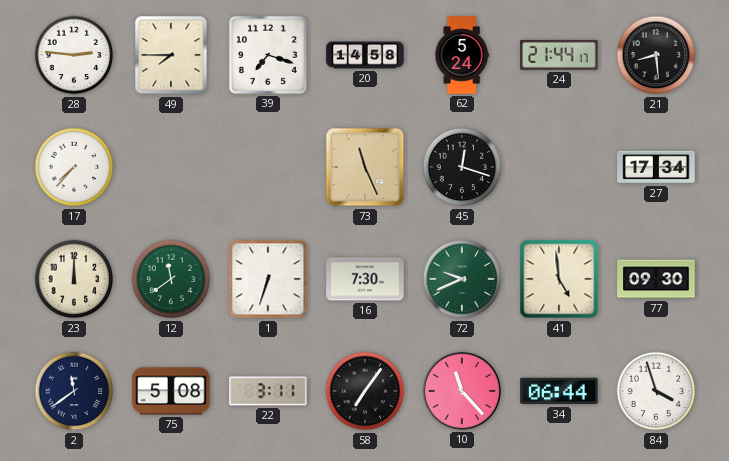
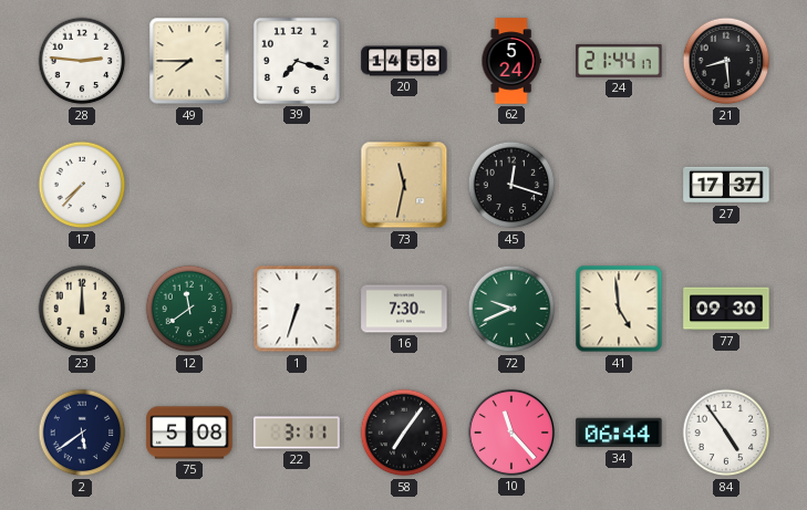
73: 11:26 -> 11:32
27: 17:34 -> 17:37
2: 11:39 -> 5:39
84: 3:57 -> 4:54
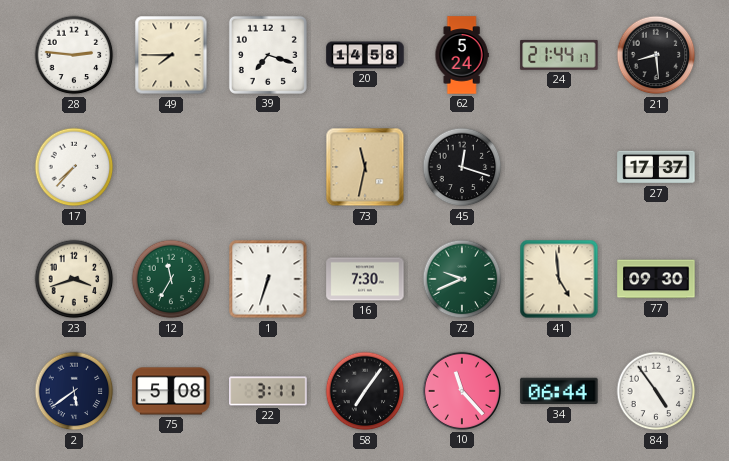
23: 12:00 -> 3:42
12: 11:39 -> 11:35
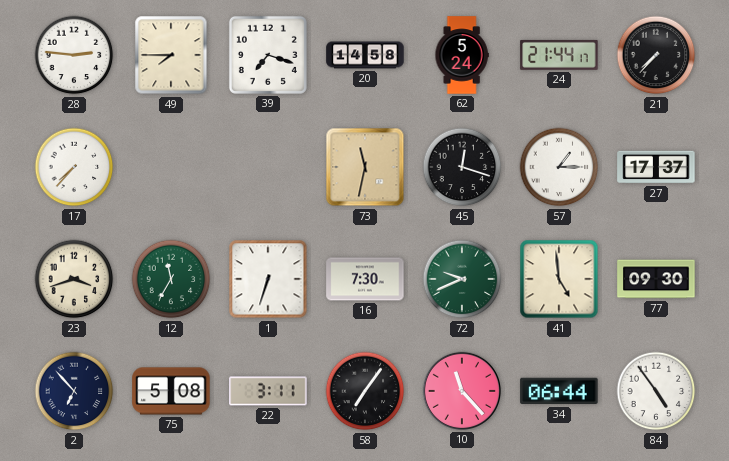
21: 8:29 -> 7:37
57: none -> 1:15
2: 5:39 -> 6:53
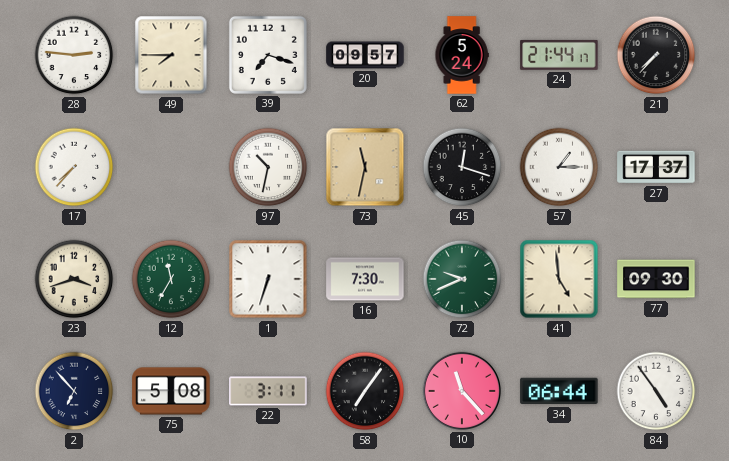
20: 14:58 -> 09:57
97: none -> 10:32
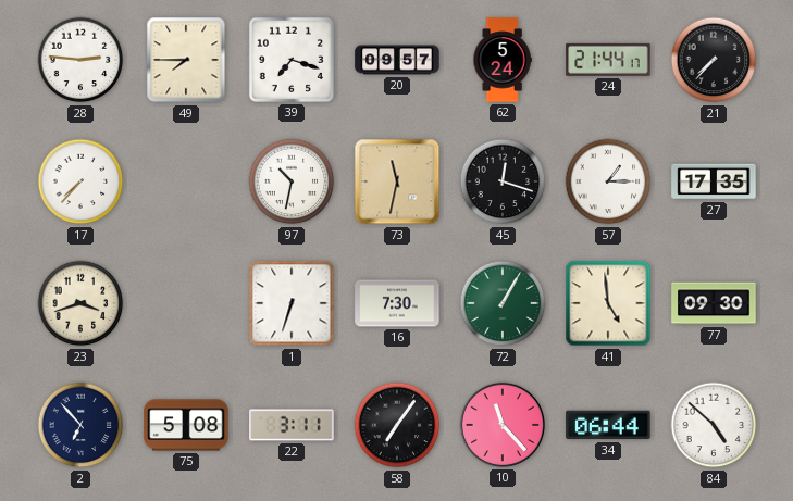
27: 17:37 -> 17:35
12: 11:35 -> none
72: 9:41 -> 1:05
84: 4:54 -> 4:52
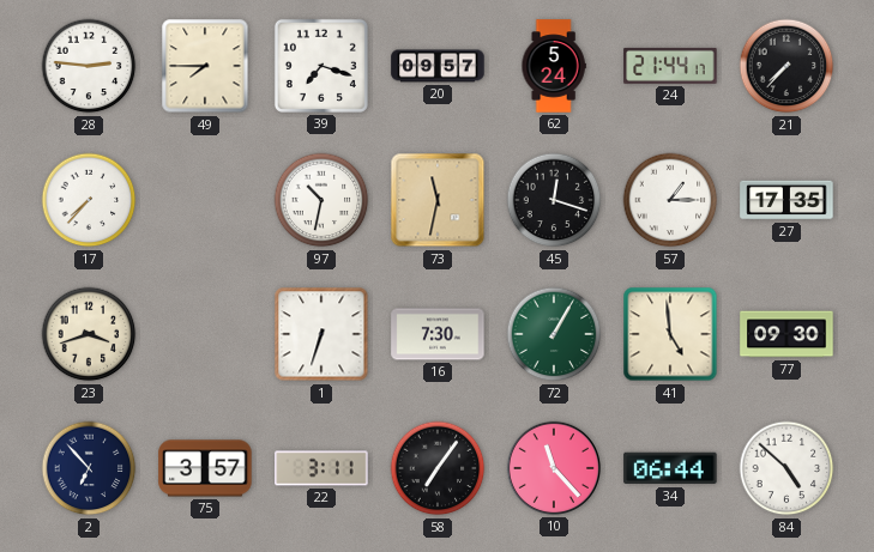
75: 5:08 -> 3:57
